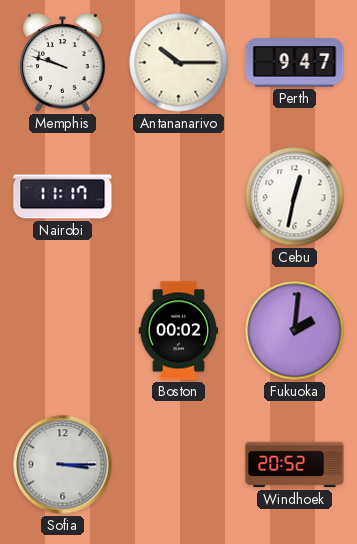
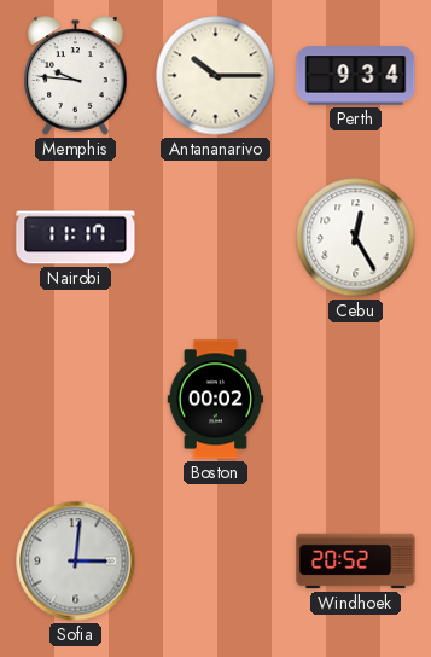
Memphis: 9:48 -> 9:46
Perth: 9:47 -> 9:34
Cebu: 12:32 -> 12:25
Fukuoka: 2:01 -> none
Sofia: 3:15 -> 3:01
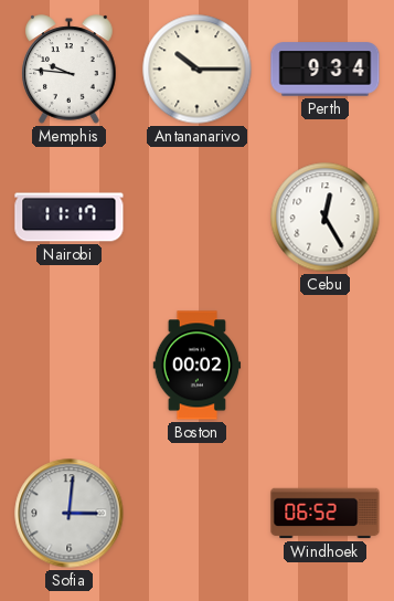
Windhoek: 20:52 -> 06:52
